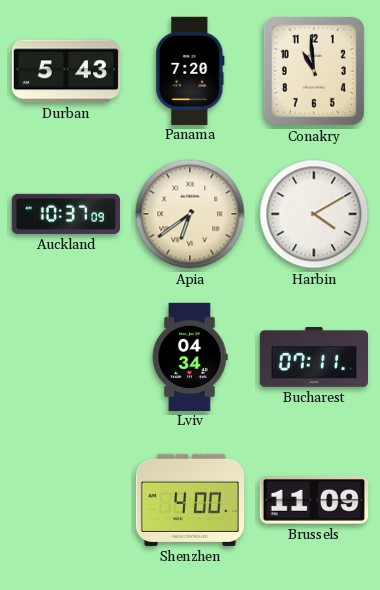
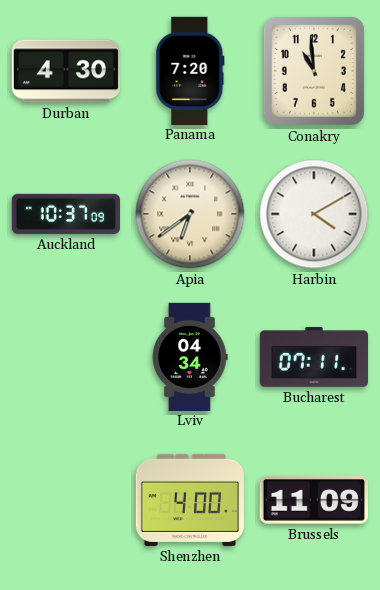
Durban: 5:43 -> 4:30
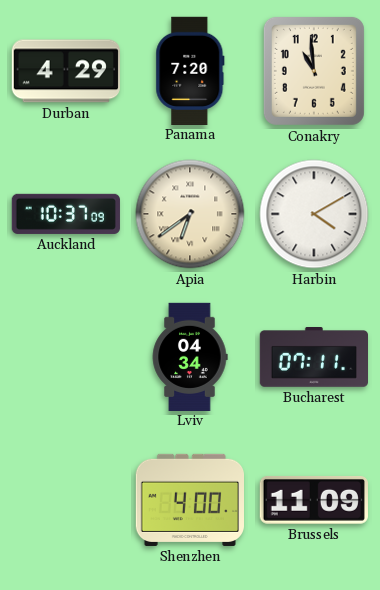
Durban: 4:30 -> 4:29
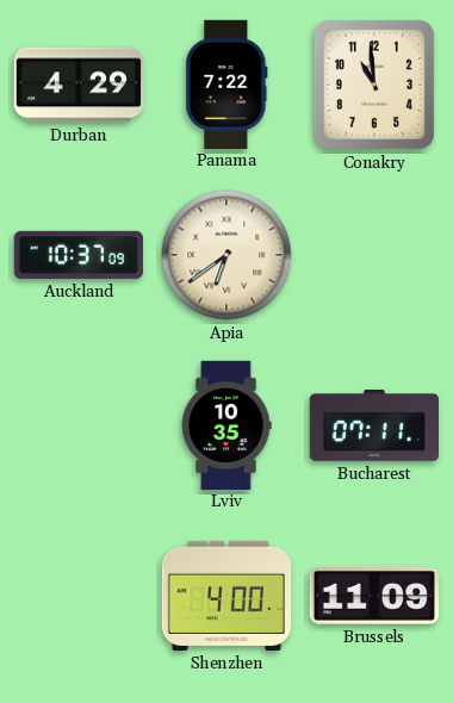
Panama: 7:20 -> 7:22
Harbin: 4:10 -> none
Lviv: 04:34 -> 10:35
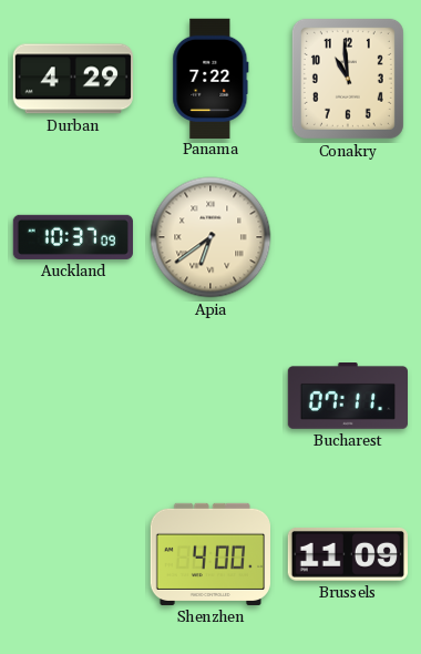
Lviv: 10:35 -> none
